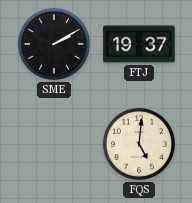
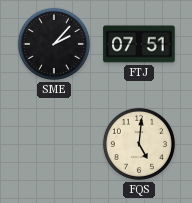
SME: 2:10 -> 2:07
FTJ: 19:37 -> 07:51
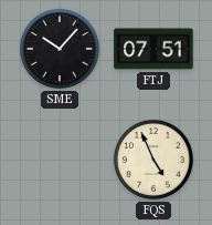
SME: 2:07 -> 10:07
FQS: 5:01 -> 4:56
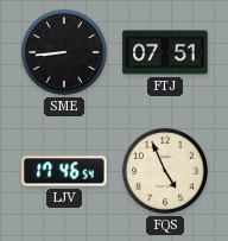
SME: 10:07 -> 8:44
LJV: none -> 17:46
